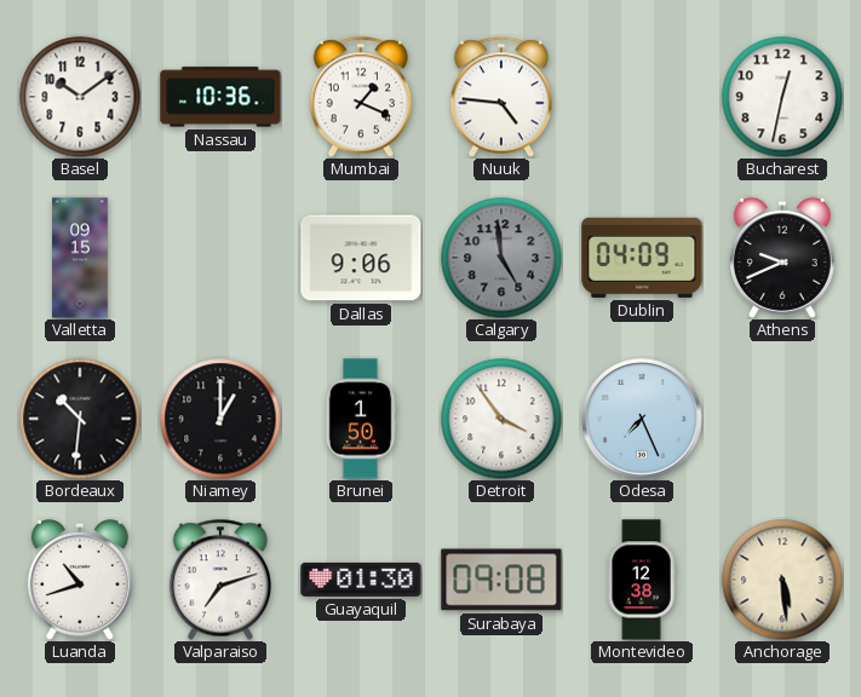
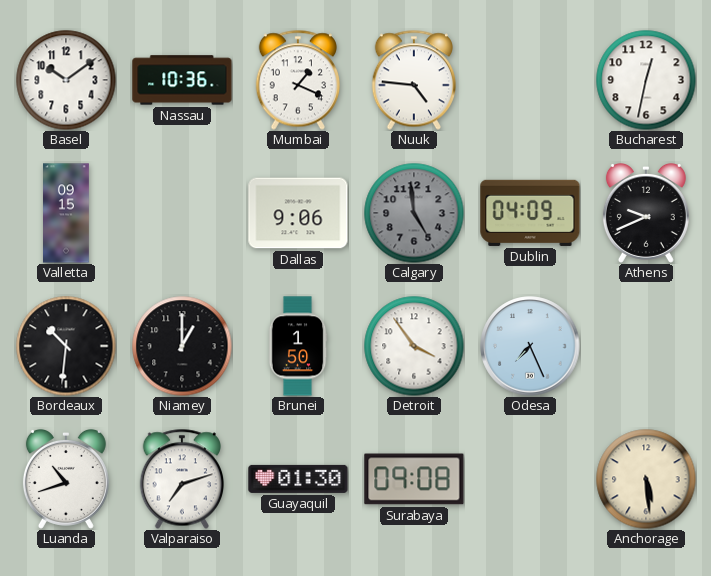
Montevideo: 12:38 -> none
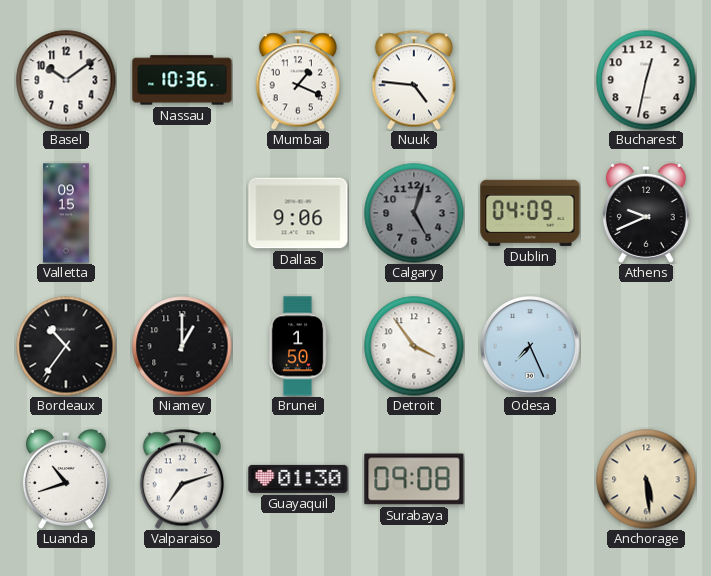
Calgary: 4:59 -> 5:03
Bordeaux: 10:31 -> 10:36
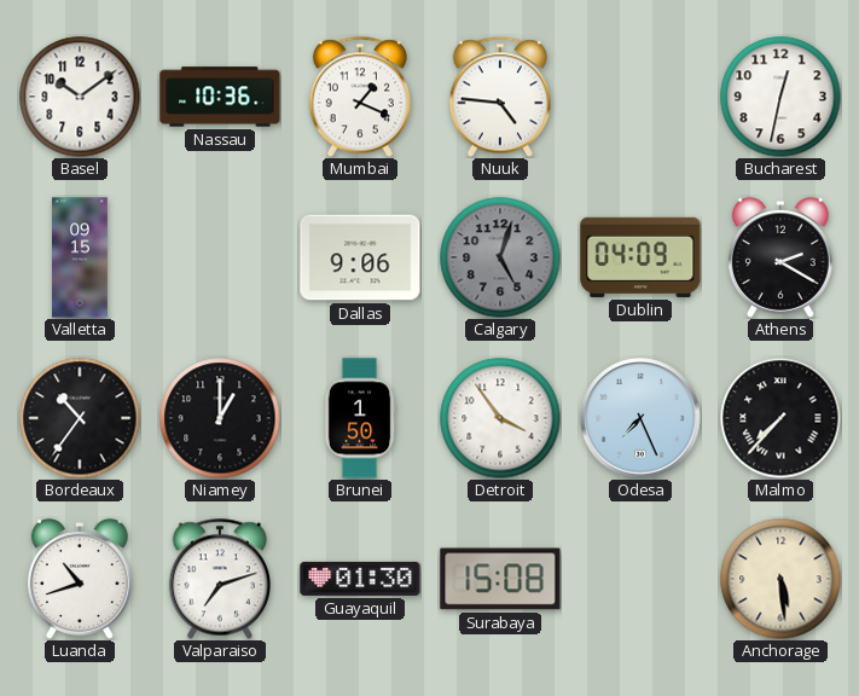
Athens: 9:41 -> 2:20
Malmo: none -> 7:37
Surabaya: 09:08 -> 15:08
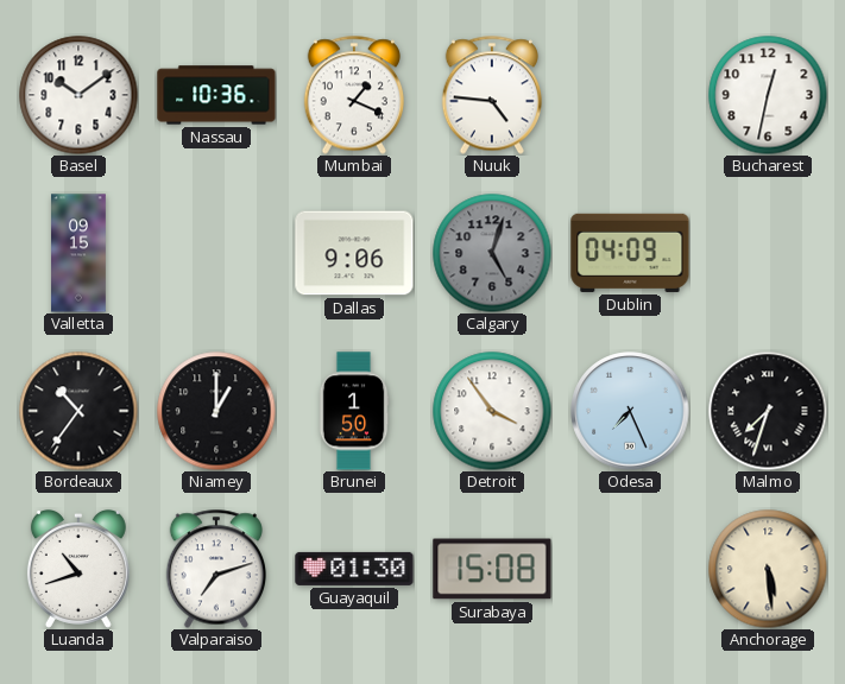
Athens: 2:20 -> none
Malmo: 7:37 -> 7:33
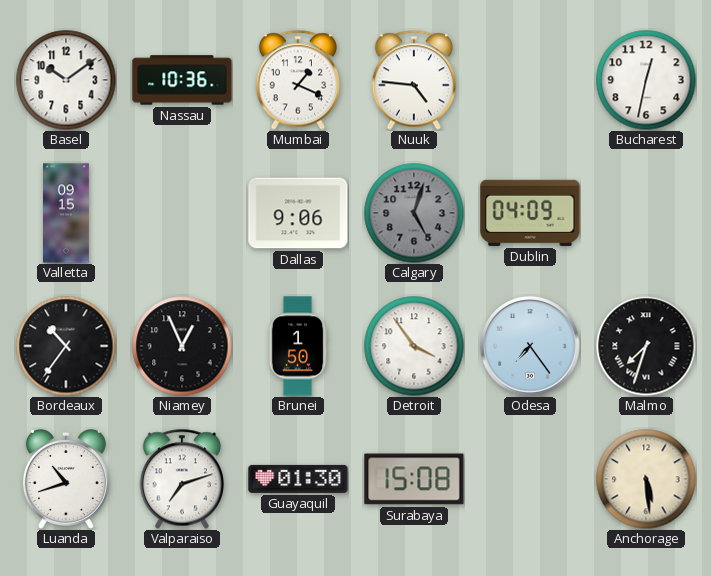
Niamey: 1:00 -> 12:56
Odesa: 7:26 -> 7:24
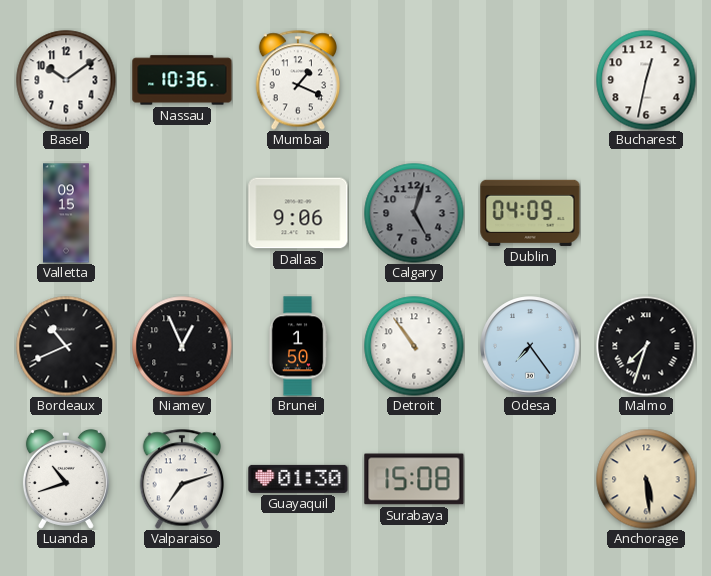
Nuuk: 4:46 -> none
Bordeaux: 10:36 -> 10:41
Detroit: 3:54 -> 10:54
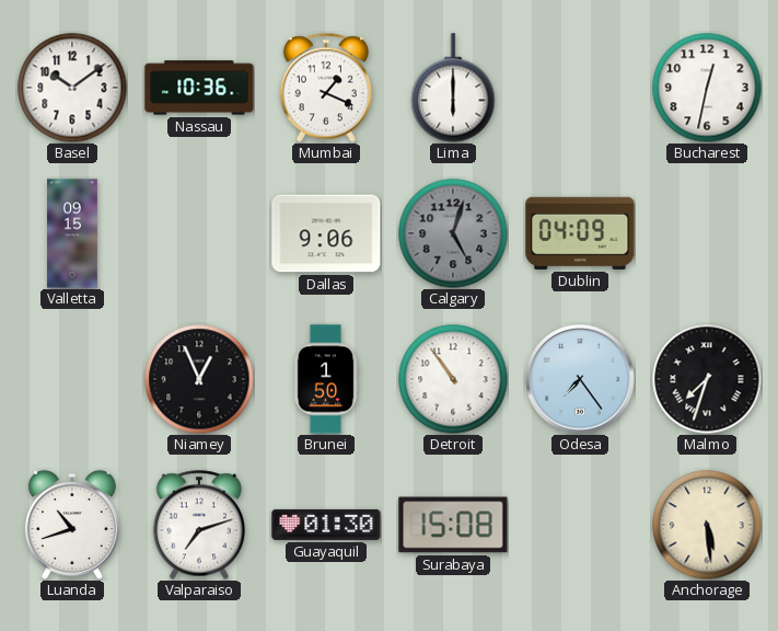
Lima: none -> 6:00
Bordeaux: 10:41 -> none
